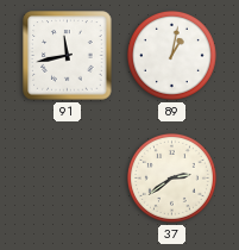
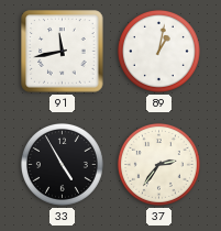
33: none -> 4:55
37: 2:39 -> 2:36
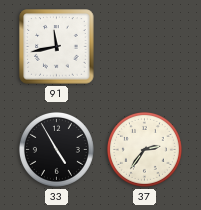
89: 1:02 -> none
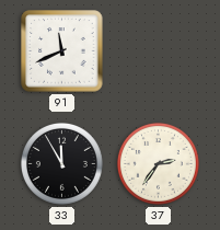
91: 11:43 -> 11:41
33: 4:55 -> 11:55
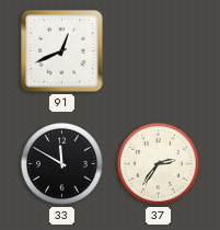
91: 11:41 -> 12:41
33: 11:55 -> 11:50
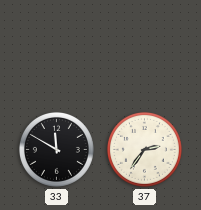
91: 12:41 -> none
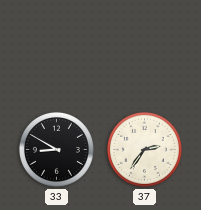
33: 11:50 -> 8:50
